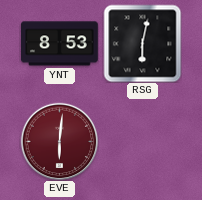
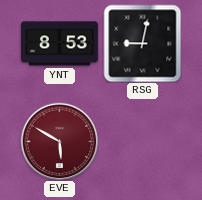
RSG: 6:02 -> 9:02
EVE: 6:01 -> 5:50
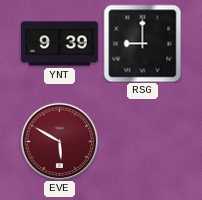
YNT: 8:53 -> 9:39
RSG: 9:02 -> 9:00
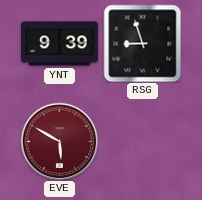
RSG: 9:00 -> 8:57
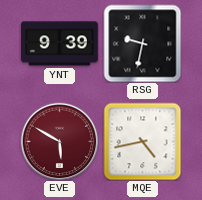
RSG: 8:57 -> 9:32
MQE: none -> 4:43
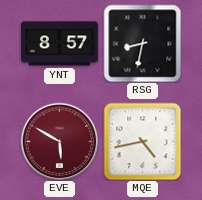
YNT: 9:39 -> 8:57
RSG: 9:32 -> 8:32
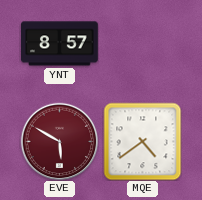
RSG: 8:32 -> none
MQE: 4:43 -> 4:39
